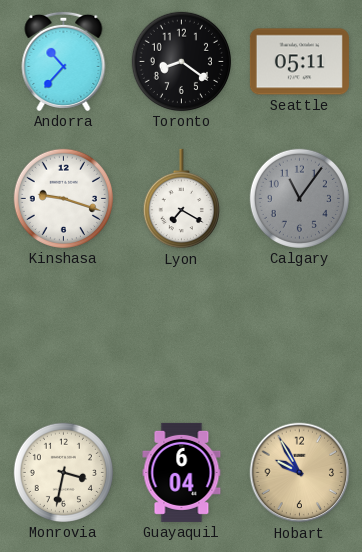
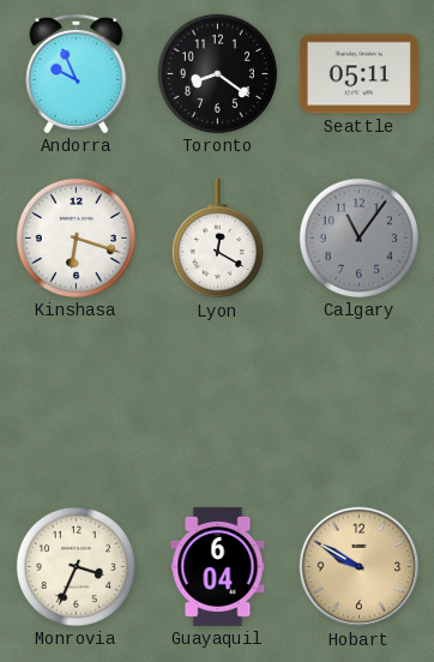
Andorra: 10:37 -> 9:56
Kinshasa: 9:18 -> 6:18
Lyon: 7:20 -> 12:20
Monrovia: 3:32 -> 3:34
Hobart: 9:55 -> 9:50
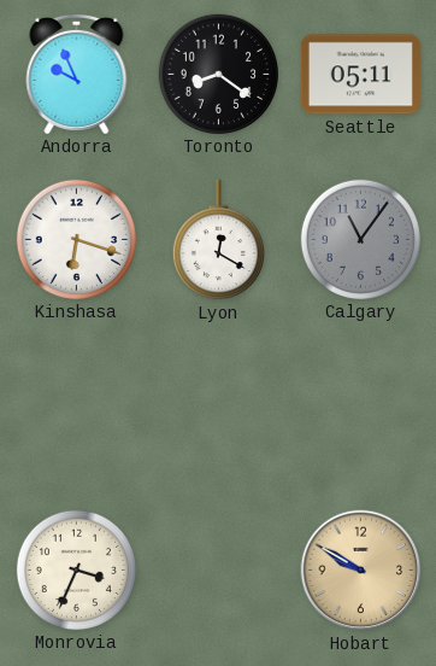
Guayaquil: 6:04 -> none
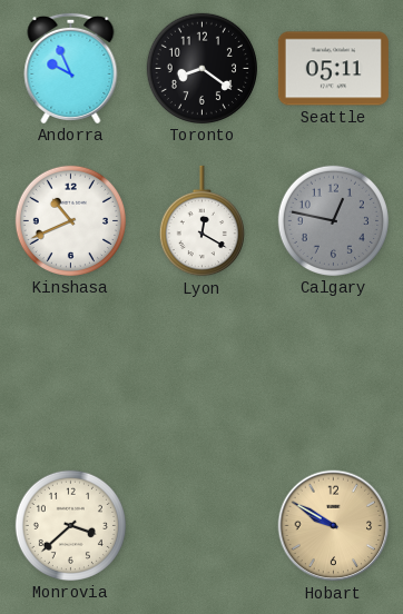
Kinshasa: 6:18 -> 10:41
Calgary: 11:06 -> 12:47
Monrovia: 3:34 -> 3:38
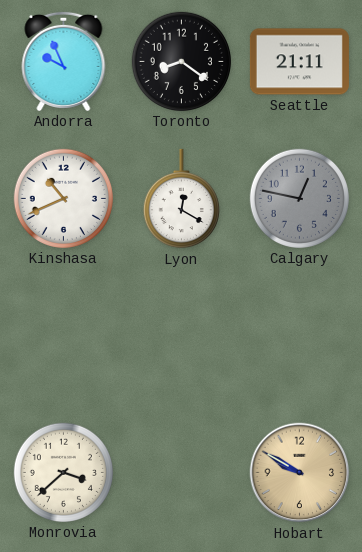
Seattle: 05:11 -> 21:11
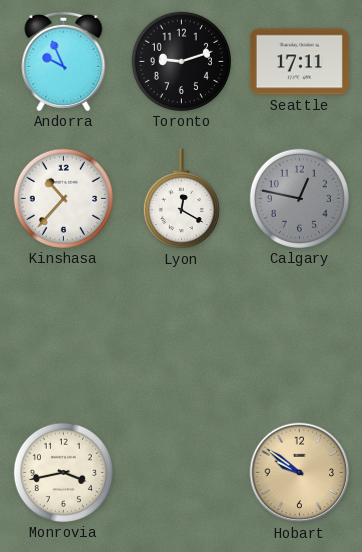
Toronto: 8:21 -> 9:12
Seattle: 21:11 -> 17:11
Kinshasa: 10:41 -> 10:37
Monrovia: 3:38 -> 3:43
Hobart: 9:50 -> 9:51
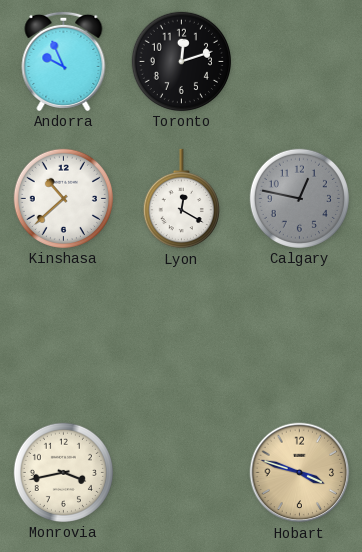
Toronto: 9:12 -> 12:12
Seattle: 17:11 -> none
Kinshasa: 10:37 -> 10:38
Hobart: 9:51 -> 3:48
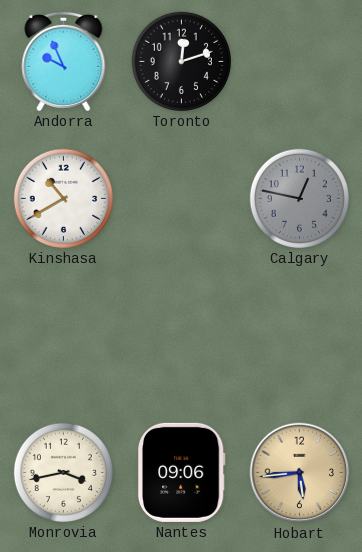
Kinshasa: 10:38 -> 10:40
Lyon: 12:20 -> none
Nantes: none -> 09:06
Hobart: 3:48 -> 5:44
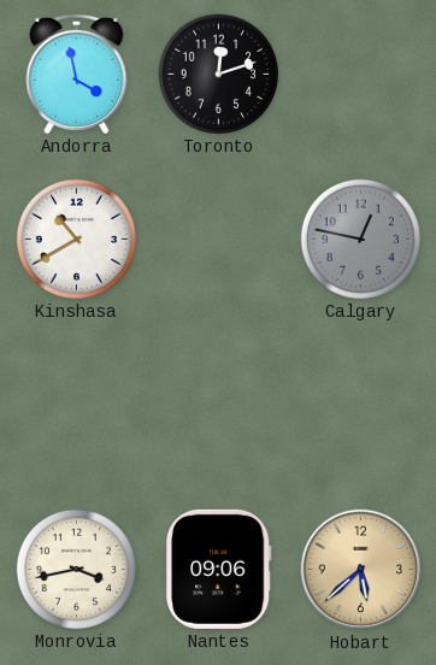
Andorra: 9:56 -> 3:58
Hobart: 5:44 -> 5:38
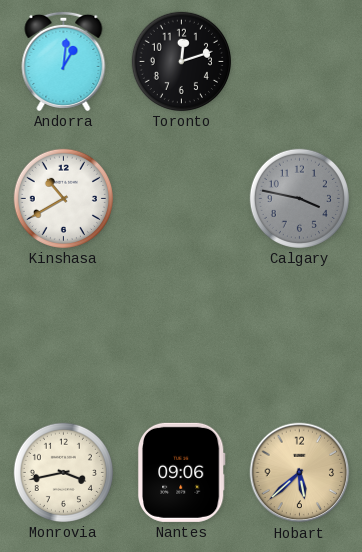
Andorra: 3:58 -> 1:01
Calgary: 12:47 -> 3:47
